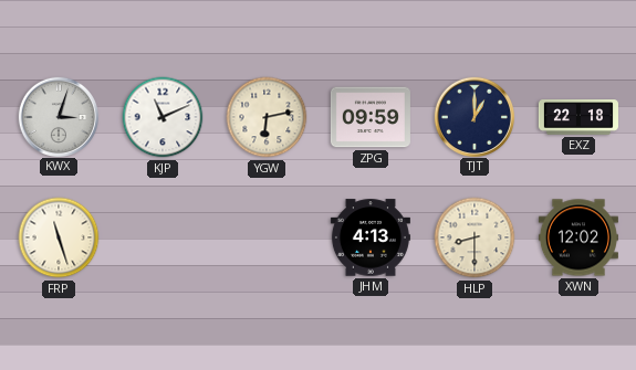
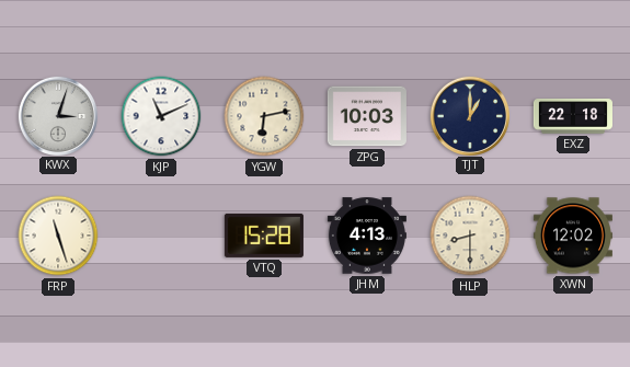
ZPG: 09:59 -> 10:03
VTQ: none -> 15:28
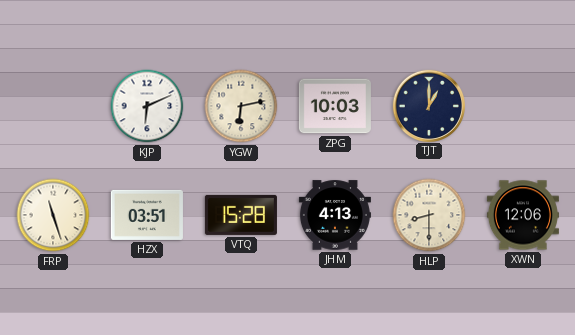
KWX: 3:03 -> none
KJP: 11:11 -> 6:11
EXZ: 22:18 -> none
HZX: none -> 03:51
XWN: 12:02 -> 12:06
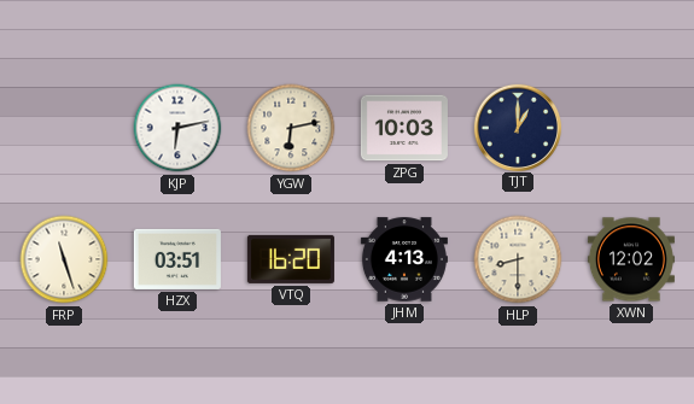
KJP: 6:11 -> 6:13
VTQ: 15:28 -> 16:20
XWN: 12:06 -> 12:02
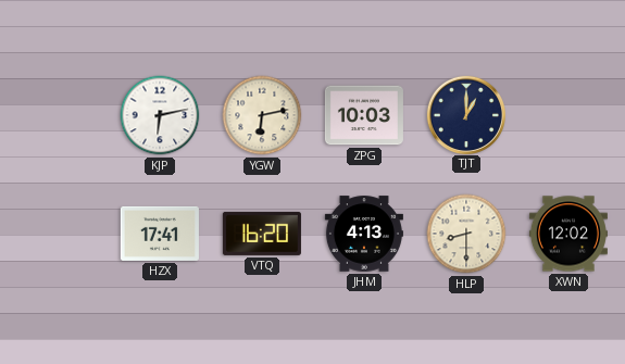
FRP: 11:27 -> none
HZX: 03:51 -> 17:41
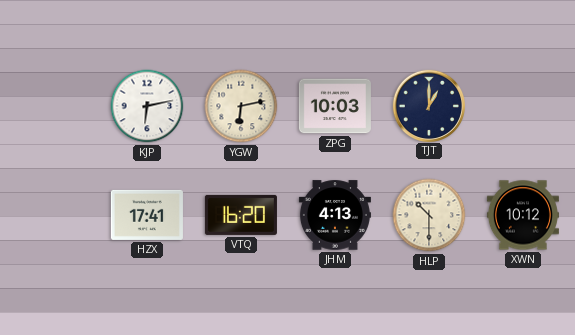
HLP: 8:30 -> 10:30
XWN: 12:02 -> 10:12
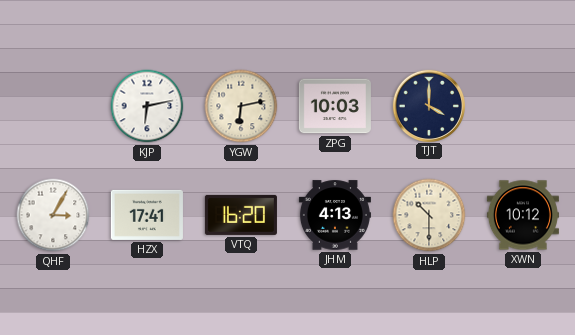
TJT: 1:00 -> 4:00
QHF: none -> 3:05
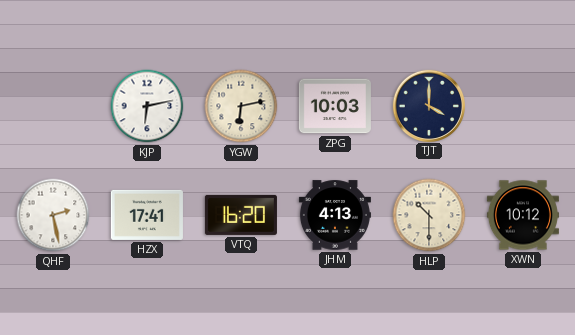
QHF: 3:05 -> 2:28
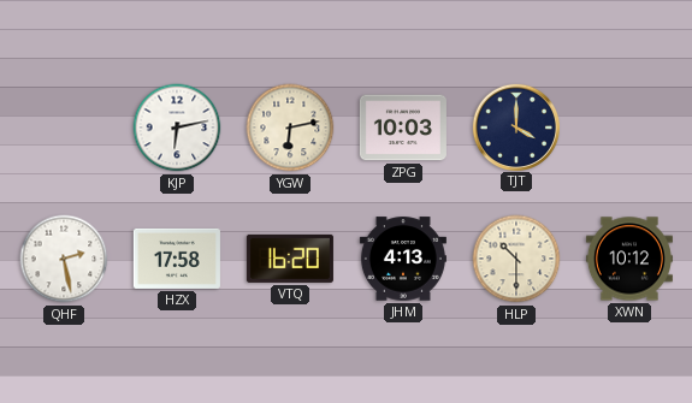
HZX: 17:41 -> 17:58
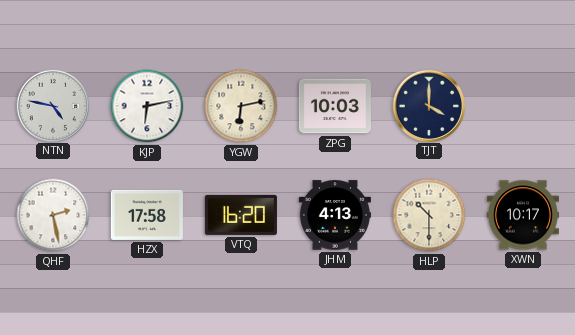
NTN: none -> 4:47
XWN: 10:12 -> 10:17
